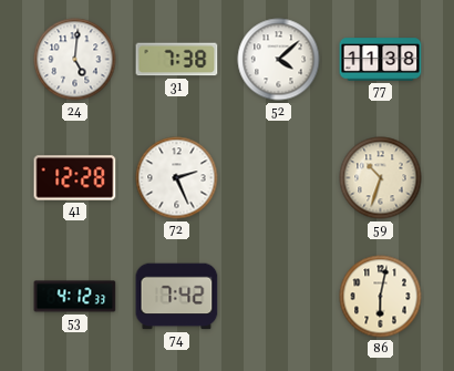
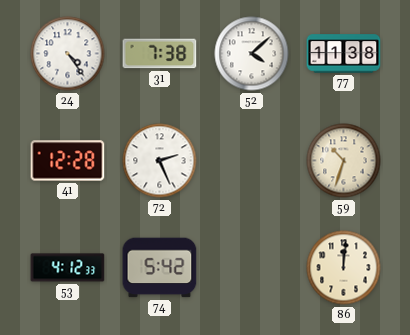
24: 5:01 -> 4:24
74: 7:42 -> 5:42
86: 6:02 -> 12:01
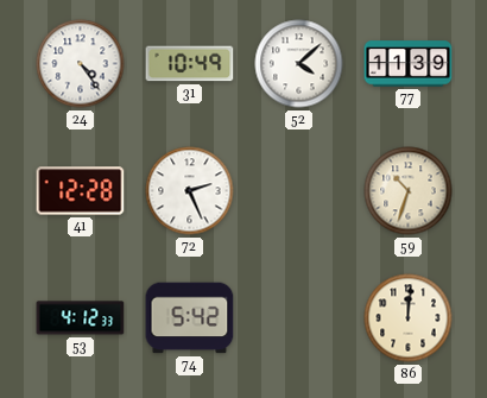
31: 7:38 -> 10:49
77: 11:38 -> 11:39
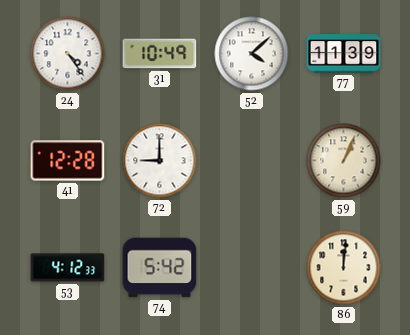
72: 2:26 -> 9:00
59: 10:33 -> 1:04
